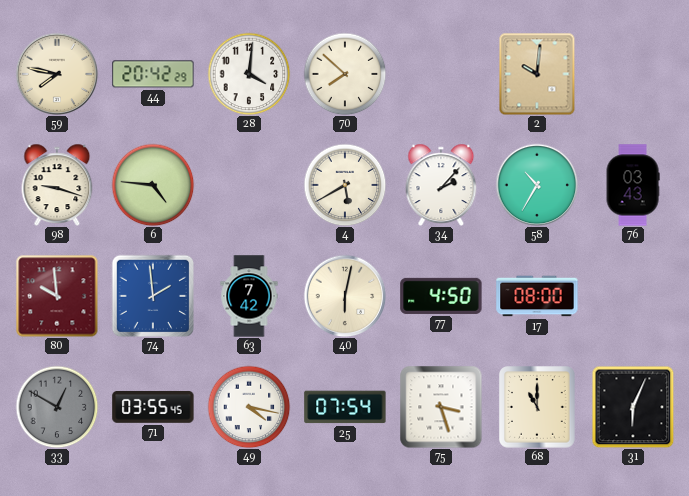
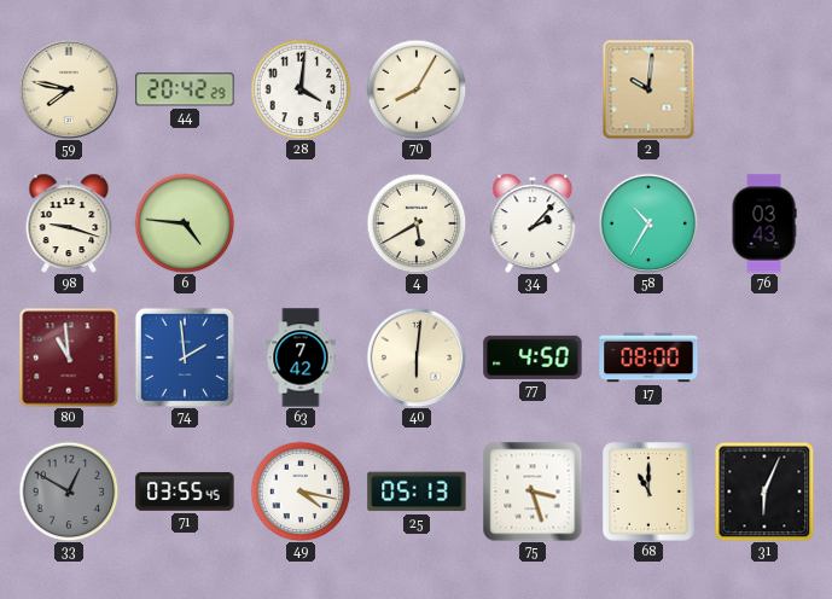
70: 7:52 -> 8:05
80: 9:59 -> 10:59
40: 6:02 -> 6:01
25: 07:54 -> 05:13
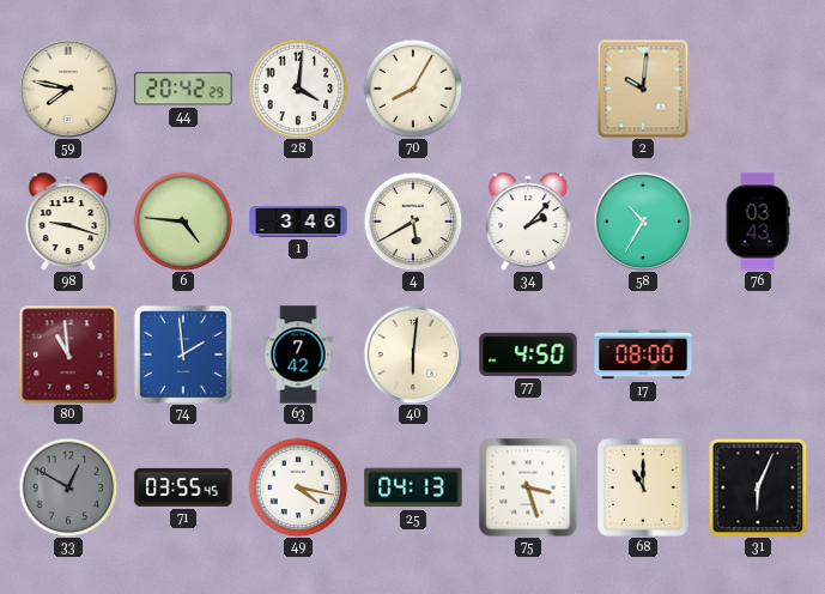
1: none -> 3:46
25: 05:13 -> 04:13
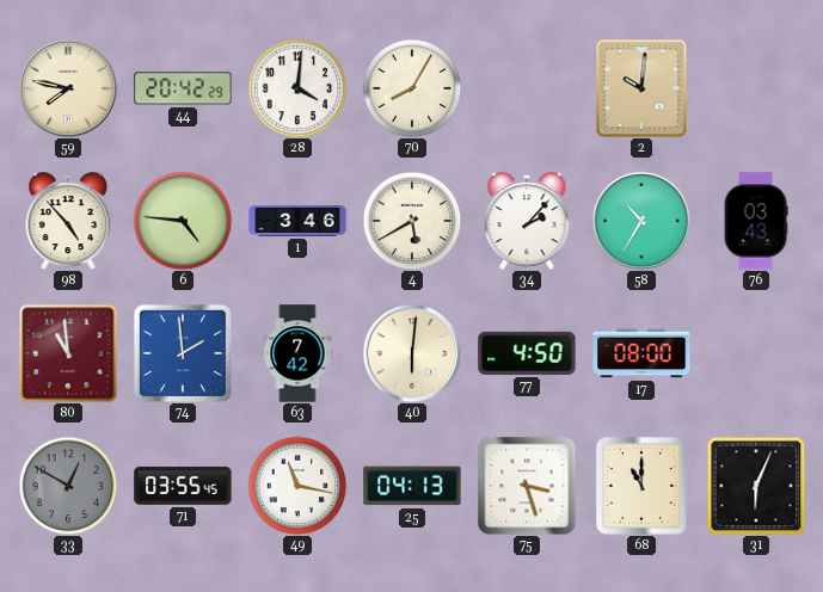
98: 9:18 -> 4:53
49: 4:17 -> 11:17
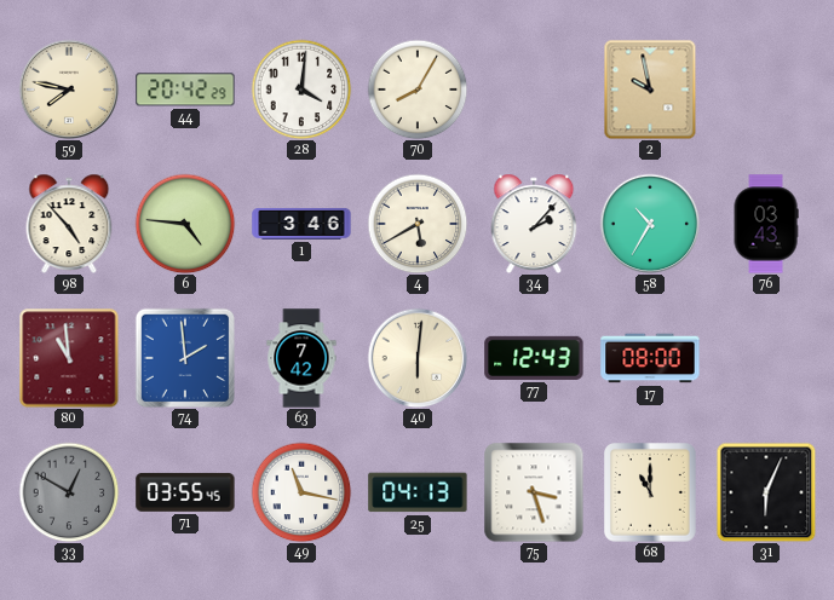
2: 10:01 -> 9:58
77: 4:50 -> 12:43
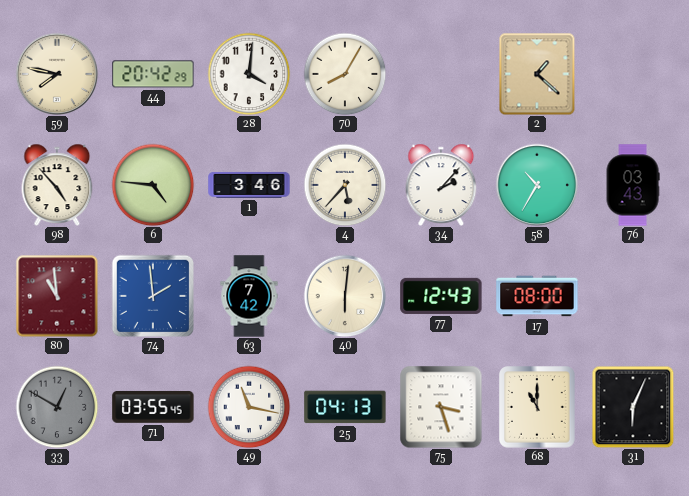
2: 9:58 -> 1:22
4: 5:40 -> 5:37
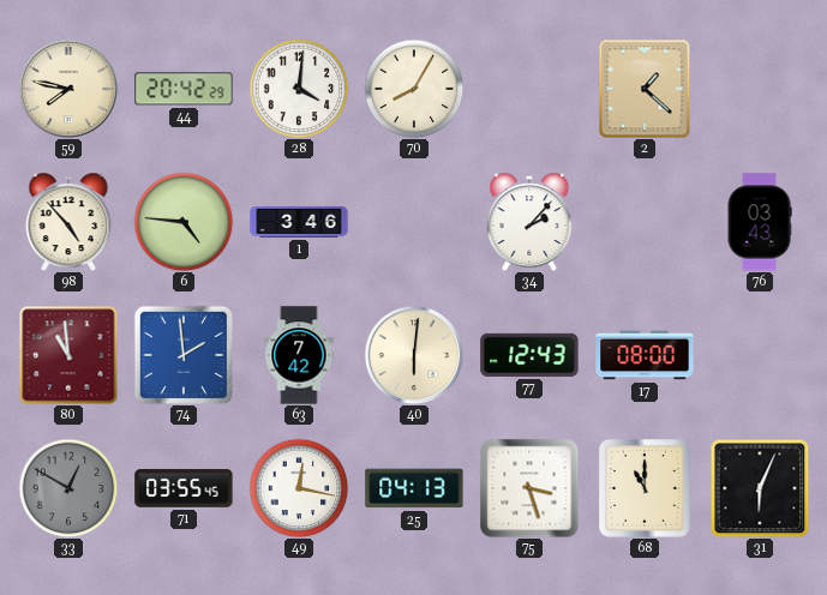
4: 5:37 -> none
58: 10:35 -> none
49: 11:17 -> 12:17
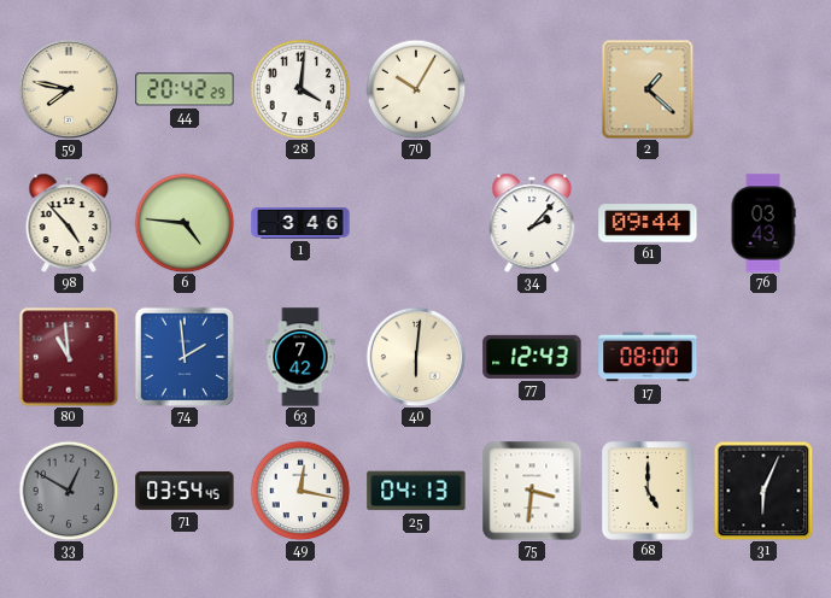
70: 8:05 -> 10:05
61: none -> 09:44
71: 03:55 -> 03:54
75: 3:27 -> 3:31
68: 11:00 -> 5:00
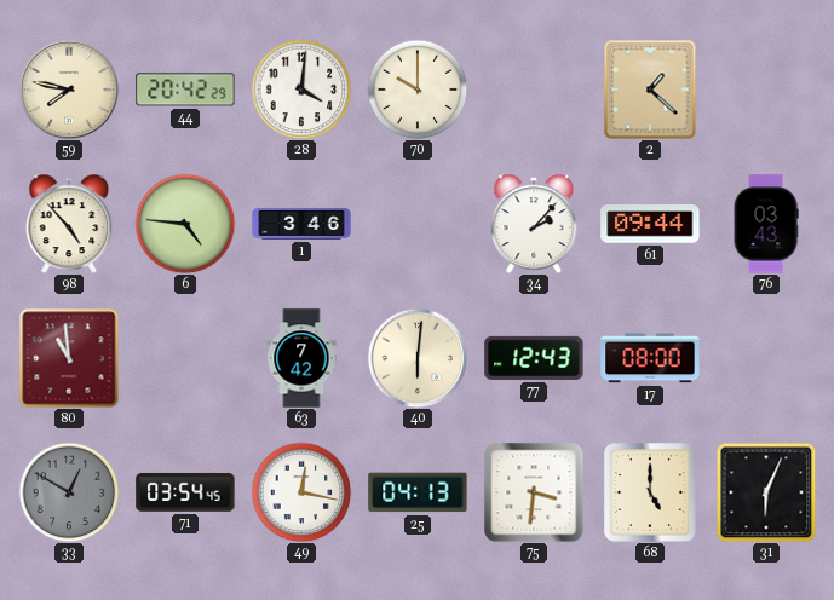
70: 10:05 -> 10:00
74: 1:59 -> none
